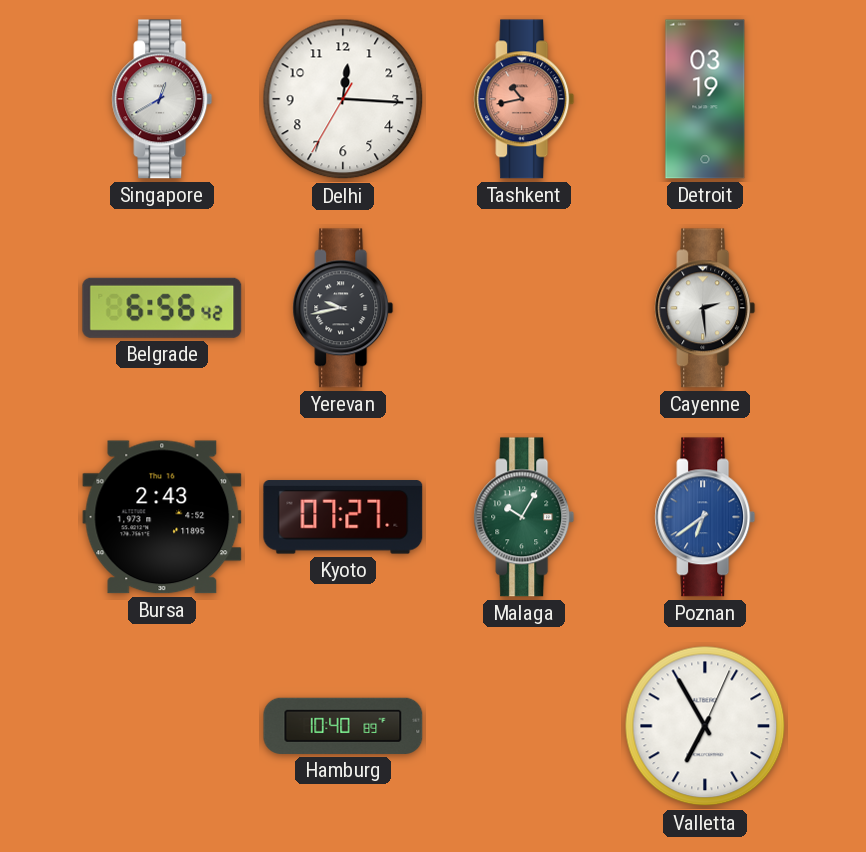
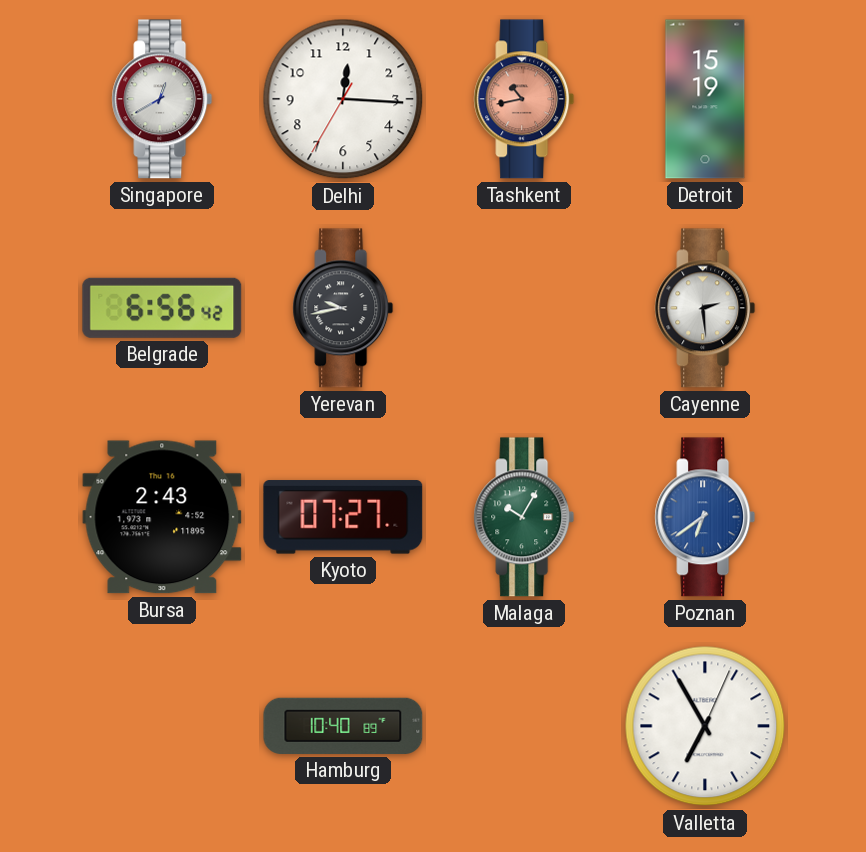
Detroit: 03:19 -> 15:19
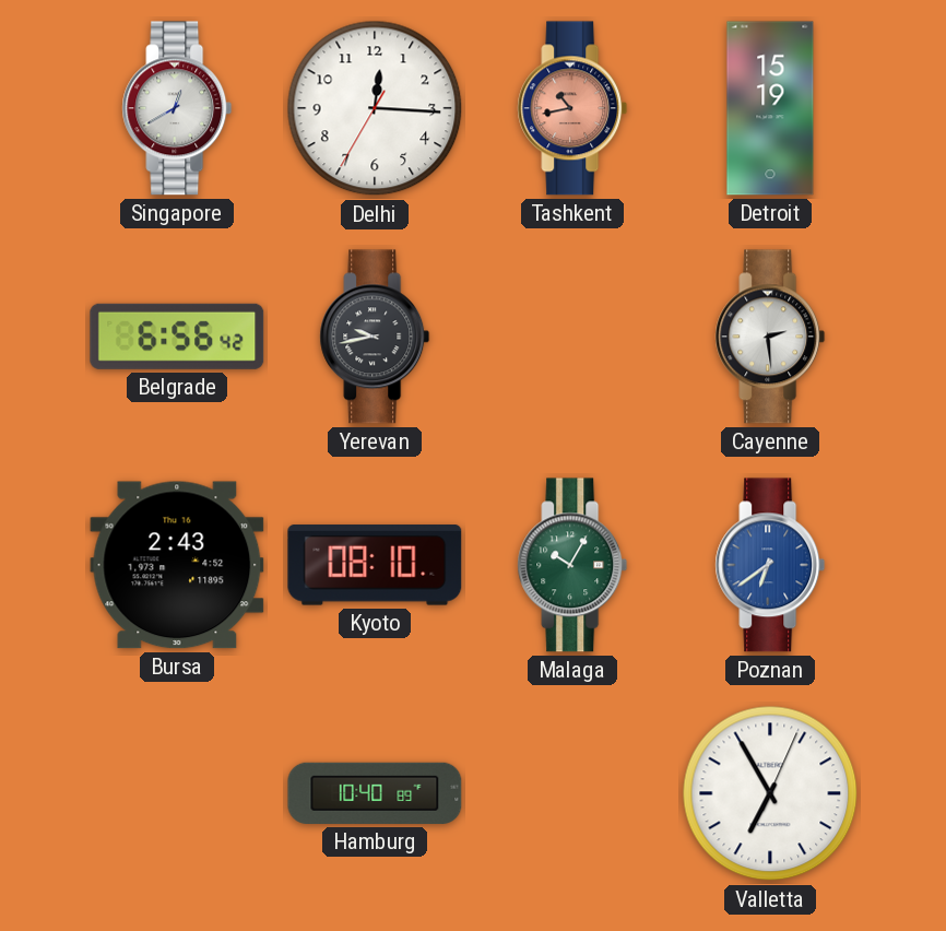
Kyoto: 07:27 -> 08:10
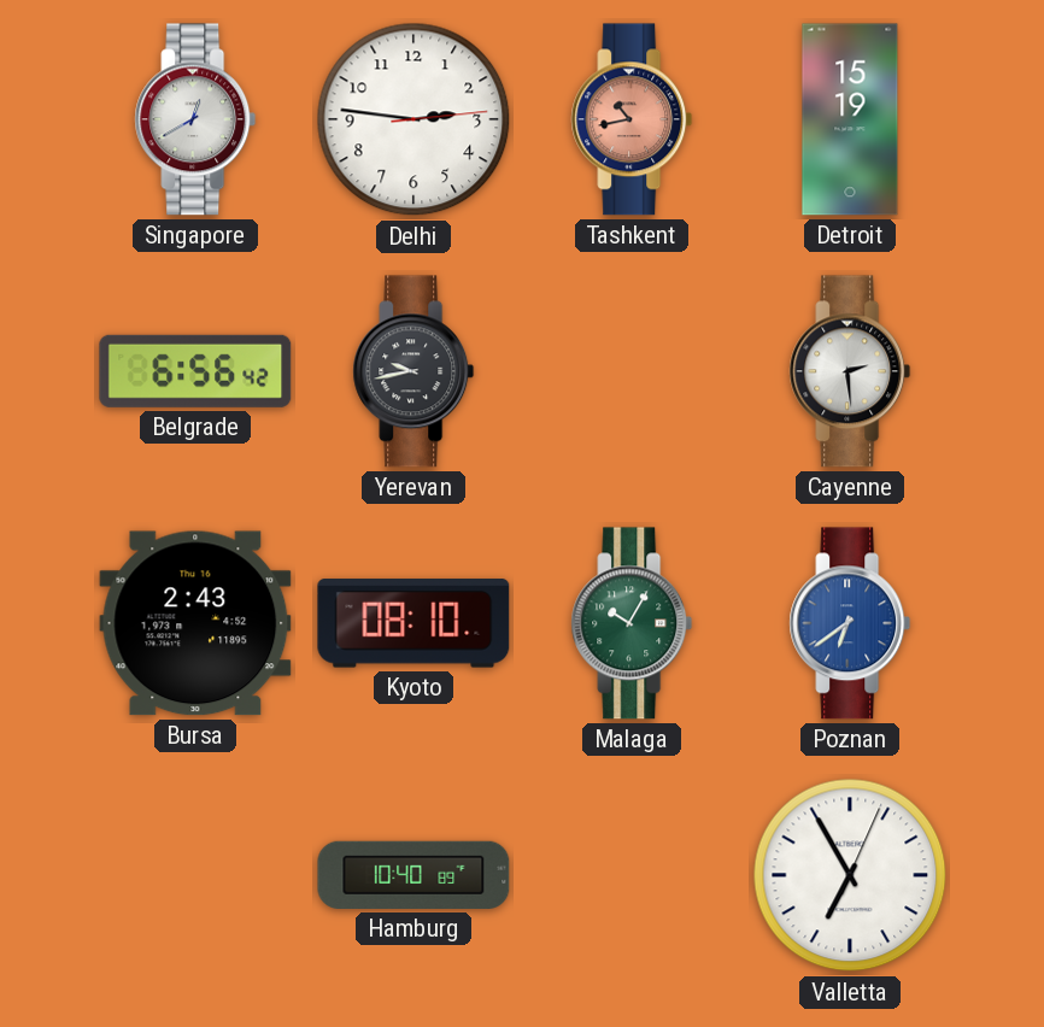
Delhi: 12:15 -> 2:46
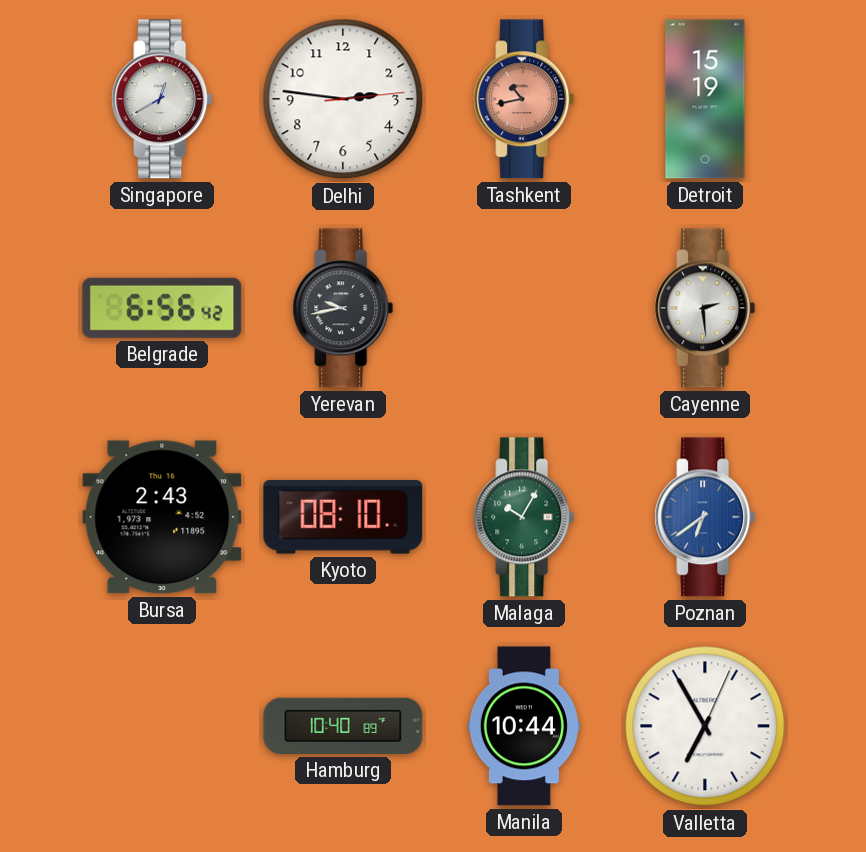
Manila: none -> 10:44
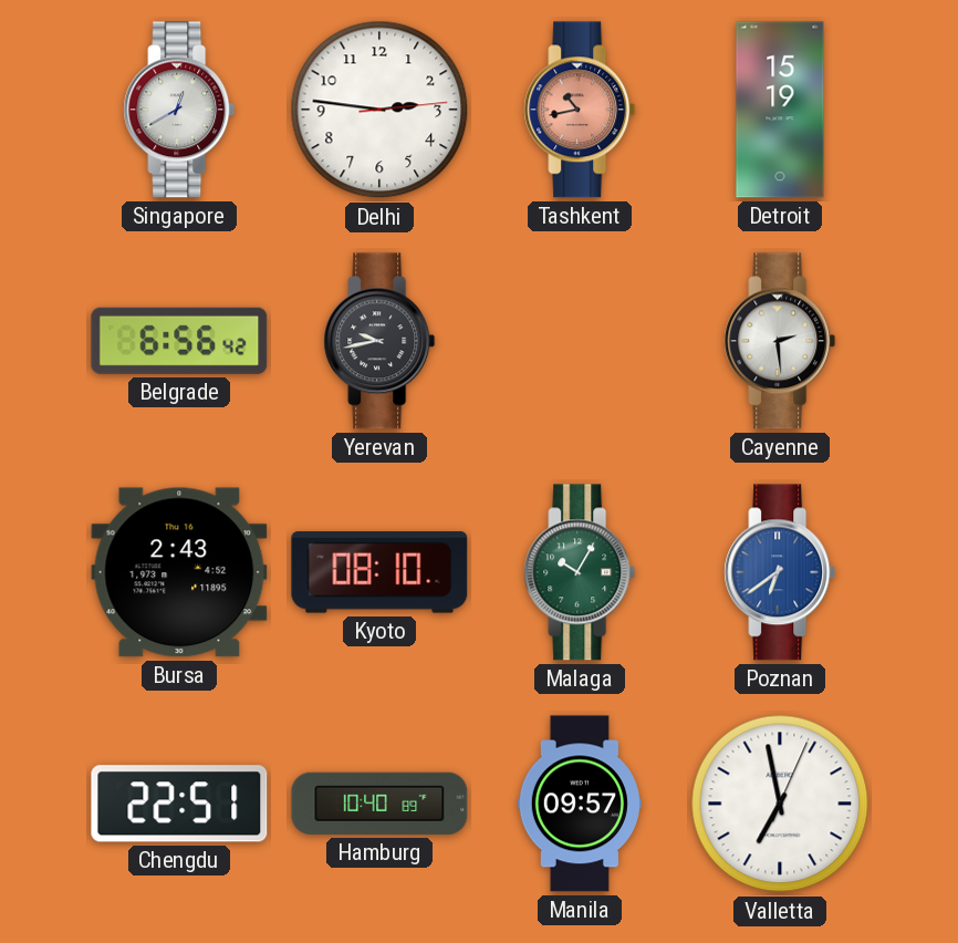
Chengdu: none -> 22:51
Manila: 10:44 -> 09:57
Valletta: 6:55 -> 6:58
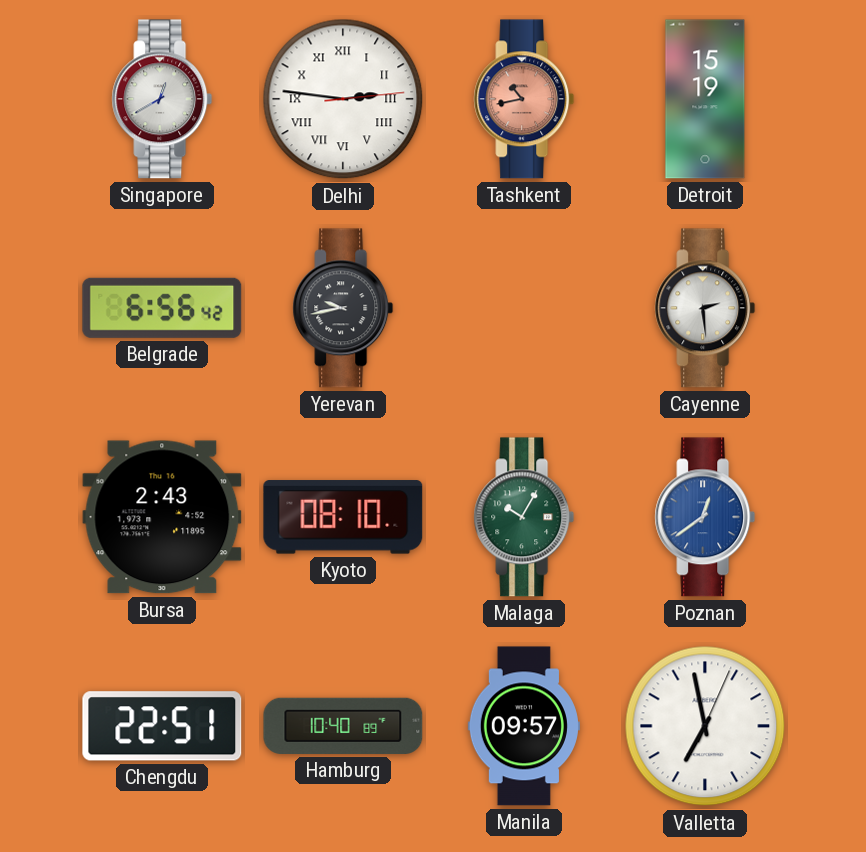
Delhi numerals: Arabic -> Roman
Poznan: 6:39 -> 12:39
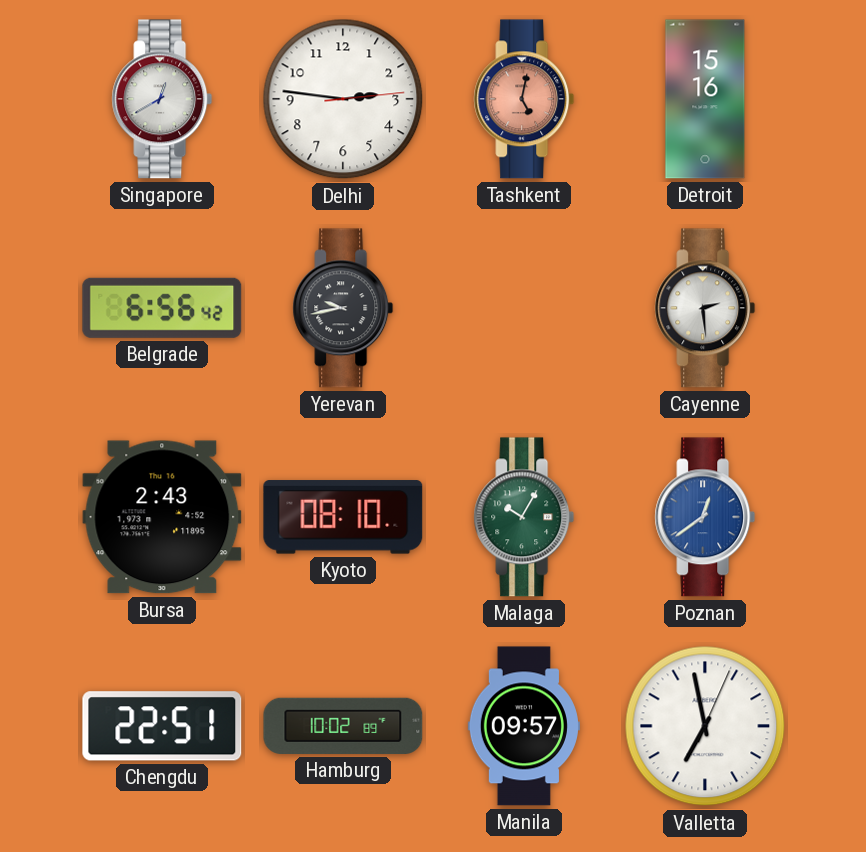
Delhi numerals: Roman -> Arabic
Tashkent: 10:43 -> 5:02
Detroit: 15:19 -> 15:16
Hamburg: 10:40 -> 10:02
